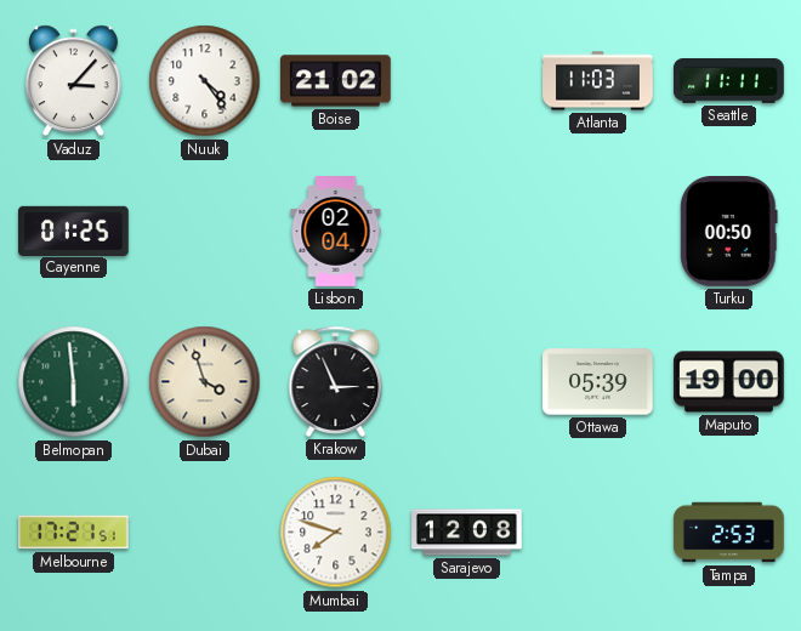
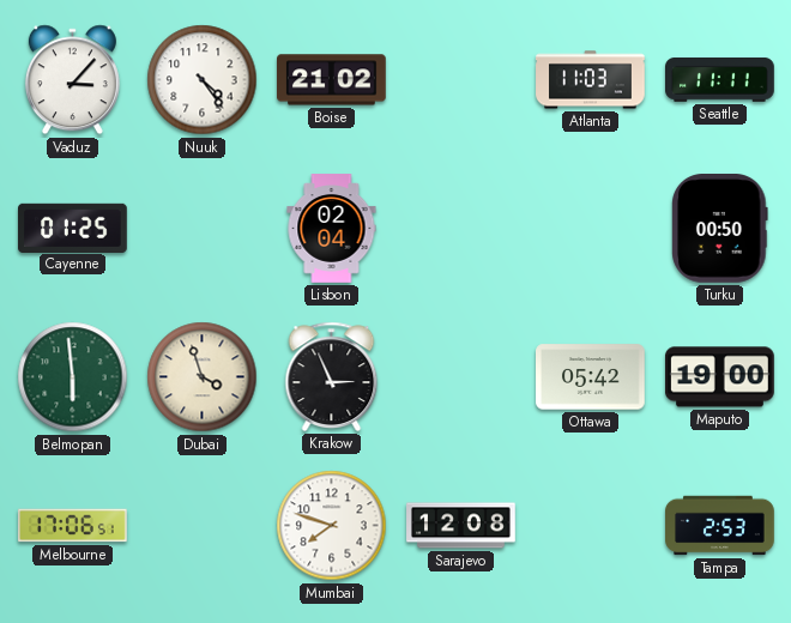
Ottawa: 05:39 -> 05:42
Melbourne: 17:21 -> 17:06
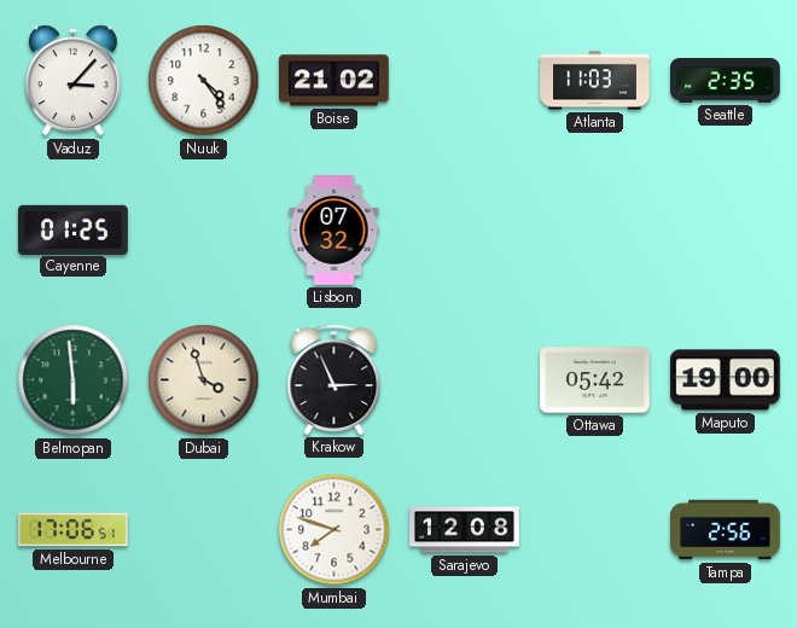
Seattle: 11:11 -> 2:35
Lisbon: 02:04 -> 07:32
Turku: 00:50 -> none
Tampa: 2:53 -> 2:56
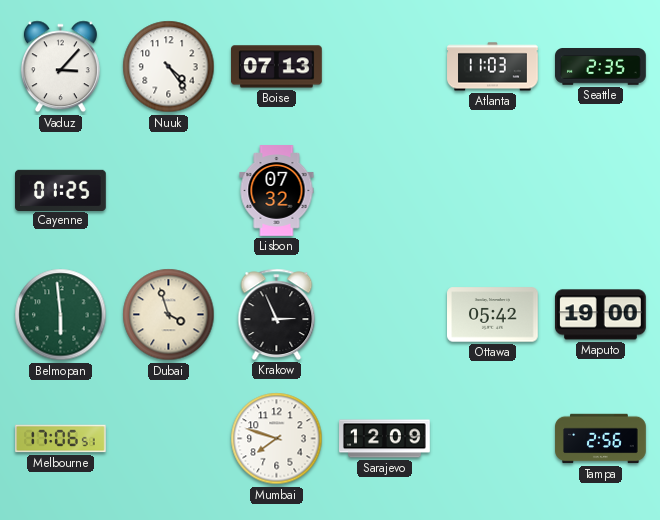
Boise: 21:02 -> 07:13
Sarajevo: 12:08 -> 12:09
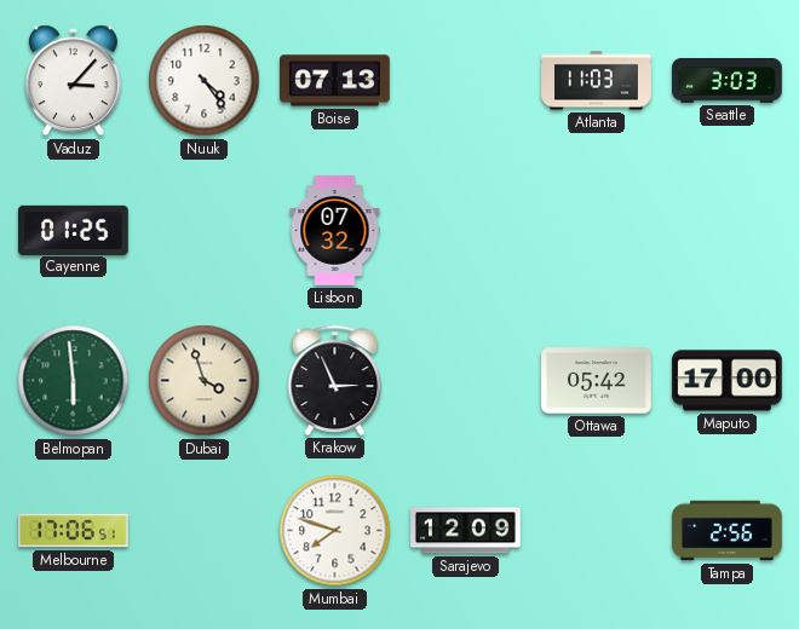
Seattle: 2:35 -> 3:03
Maputo: 19:00 -> 17:00
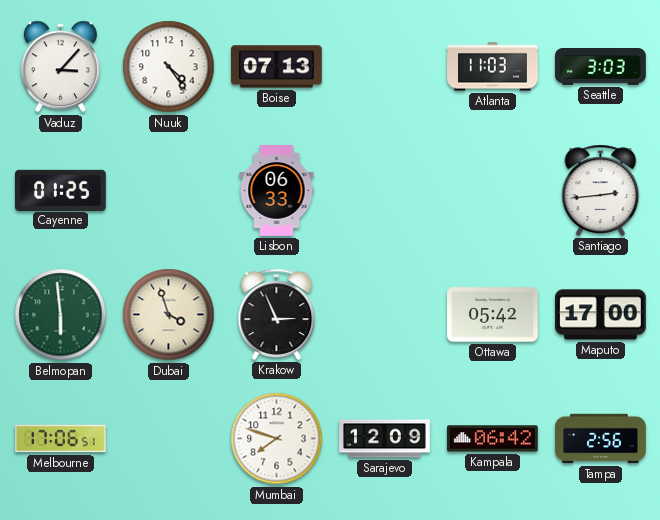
Lisbon: 07:32 -> 06:33
Santiago: none -> 2:44
Kampala: none -> 06:42
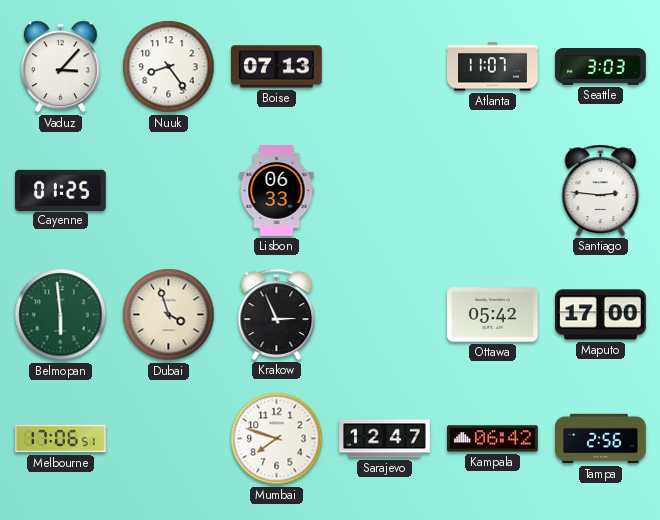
Nuuk: 4:24 -> 8:24
Atlanta: 11:03 -> 11:07
Santiago: 2:44 -> 2:46
Sarajevo: 12:09 -> 12:47
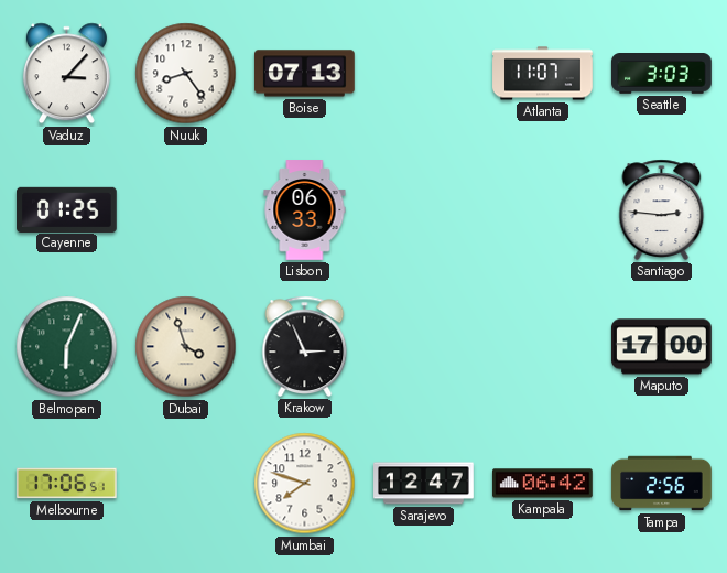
Belmopan: 5:59 -> 6:04
Ottawa: 05:42 -> none
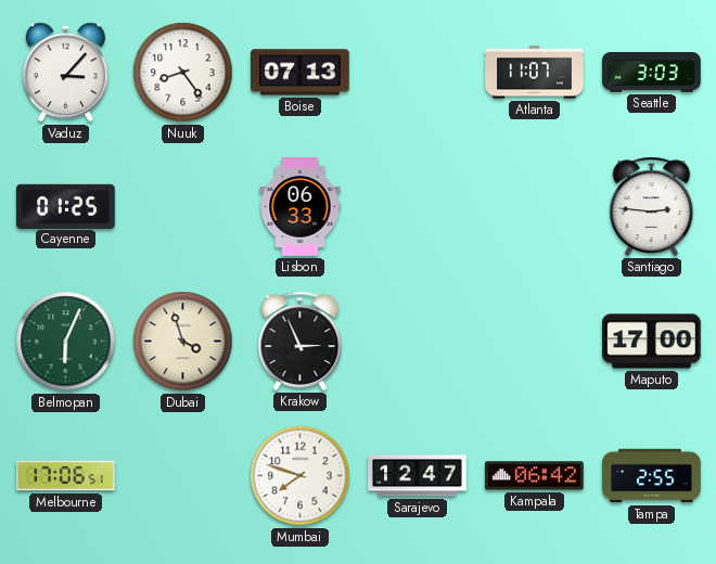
Tampa: 2:56 -> 2:55
